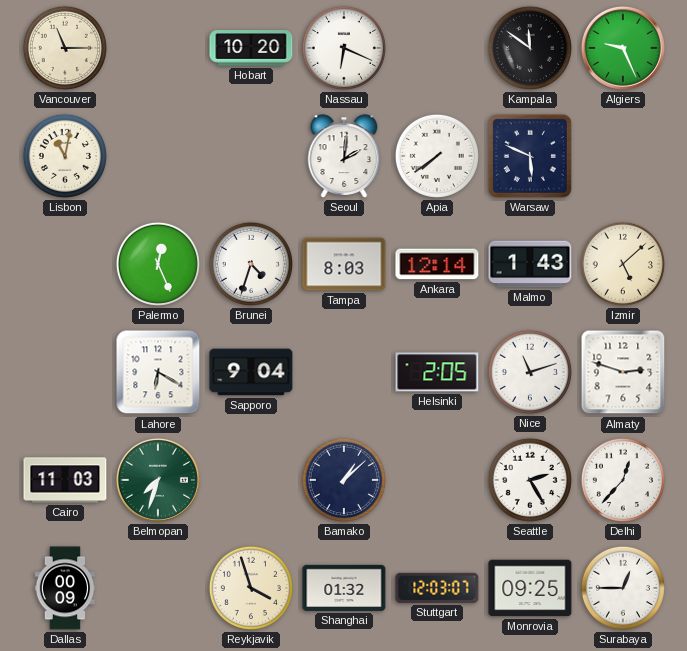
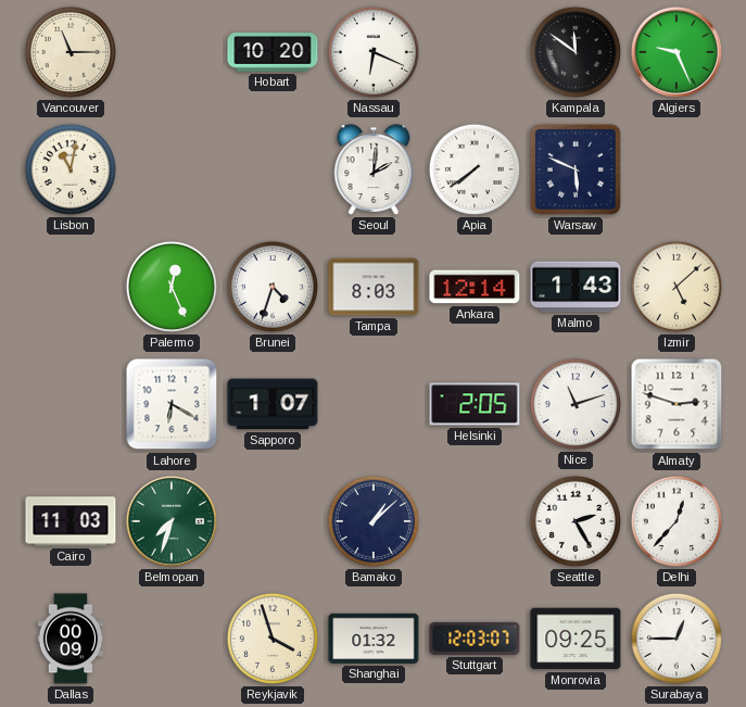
Sapporo: 9:04 -> 1:07
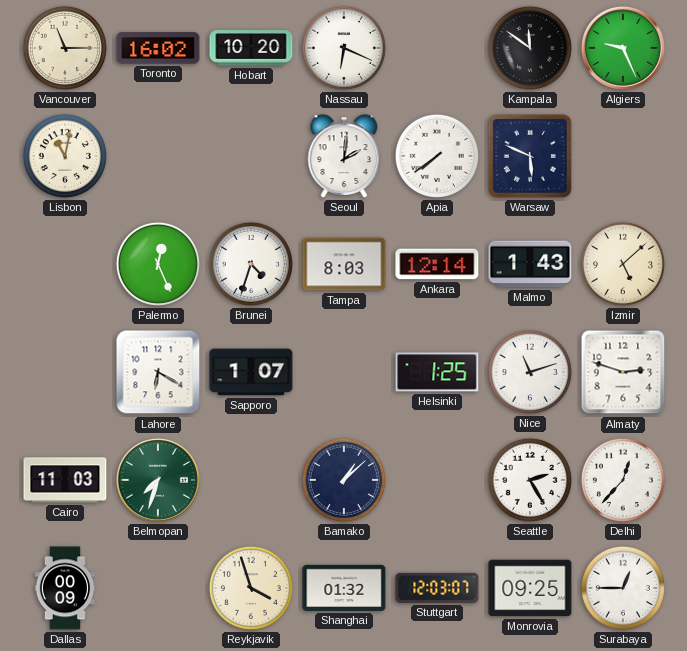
Toronto: none -> 16:02
Helsinki: 2:05 -> 1:25
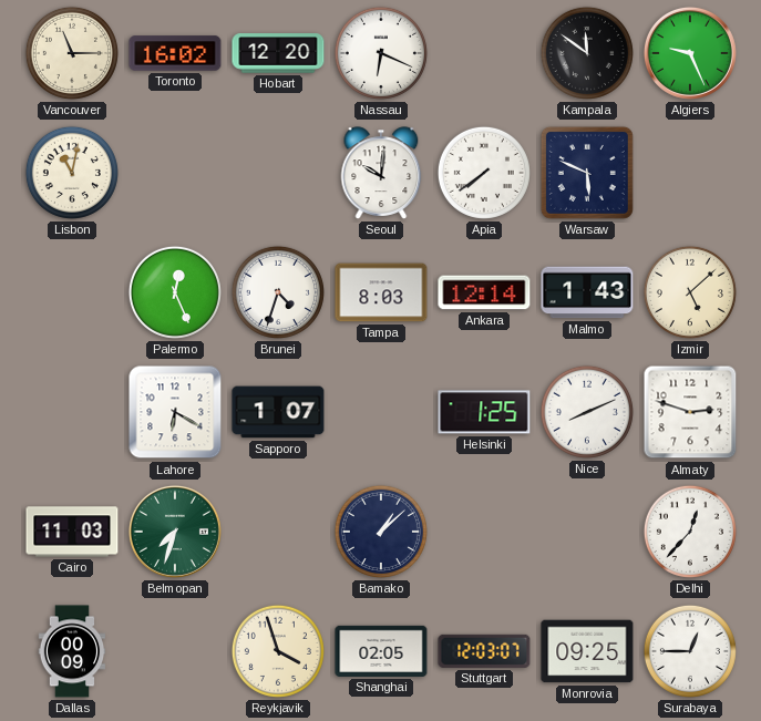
Hobart: 10:20 -> 12:20
Seoul: 2:01 -> 10:01
Nice: 11:12 -> 8:11
Seattle: 2:25 -> none
Shanghai: 01:32 -> 02:05
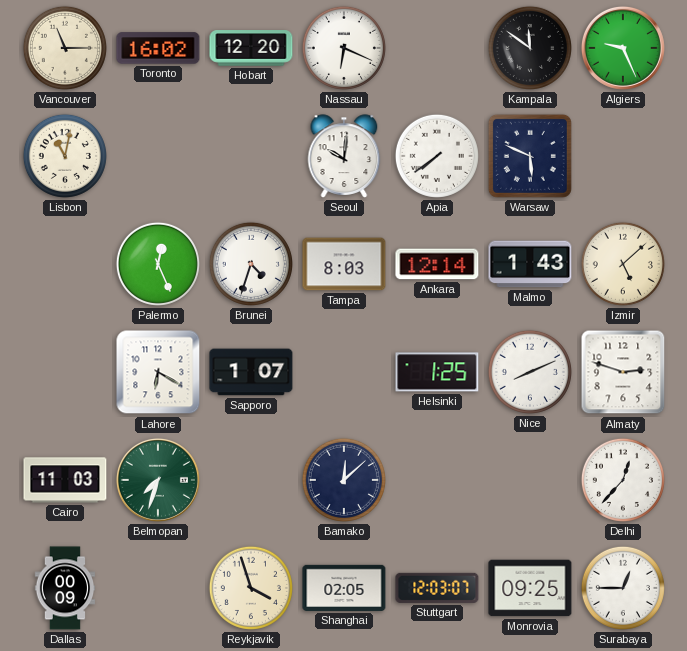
Bamako: 1:08 -> 12:08
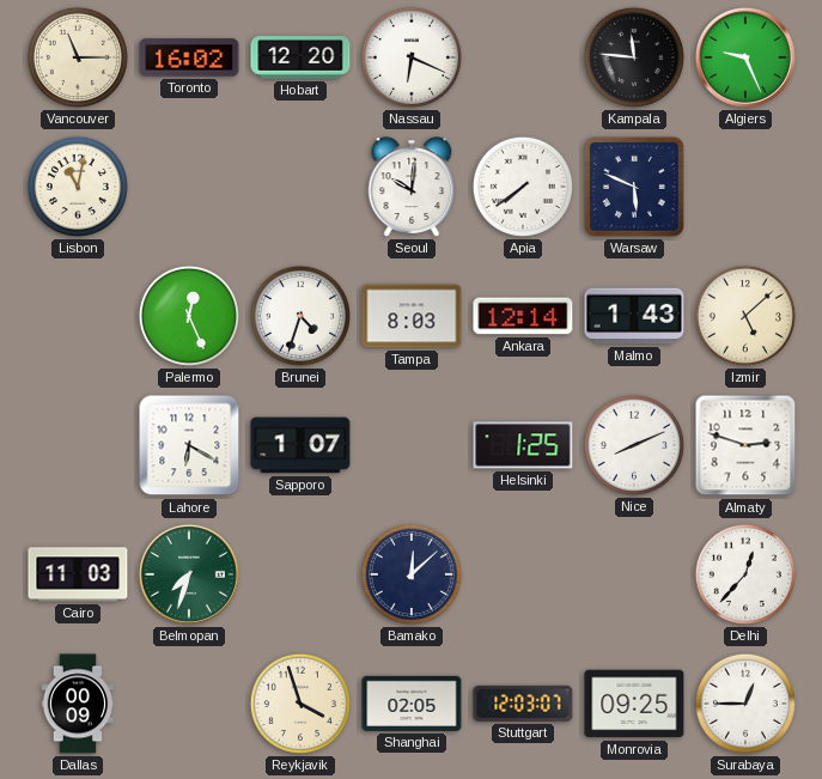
Kampala: 11:51 -> 11:46
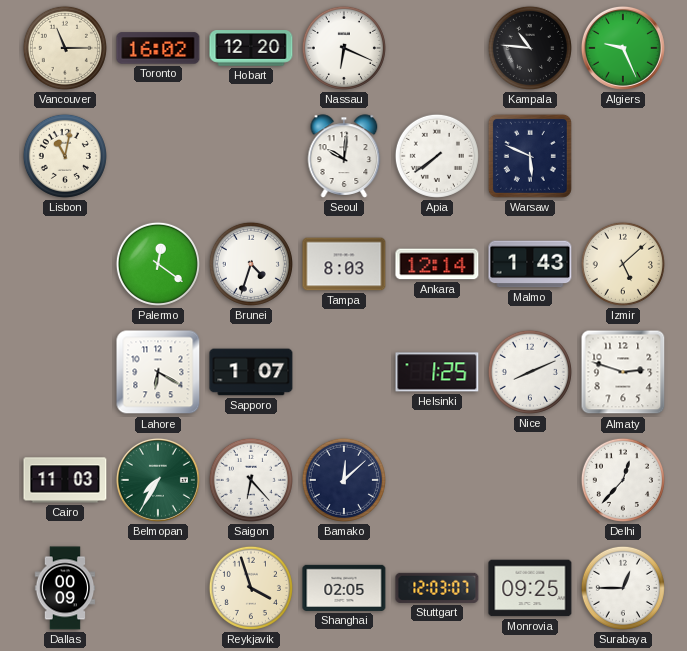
Kampala: 11:46 -> 10:46
Palermo: 12:26 -> 12:21
Belmopan: 7:33 -> 7:35
Saigon: none -> 6:23
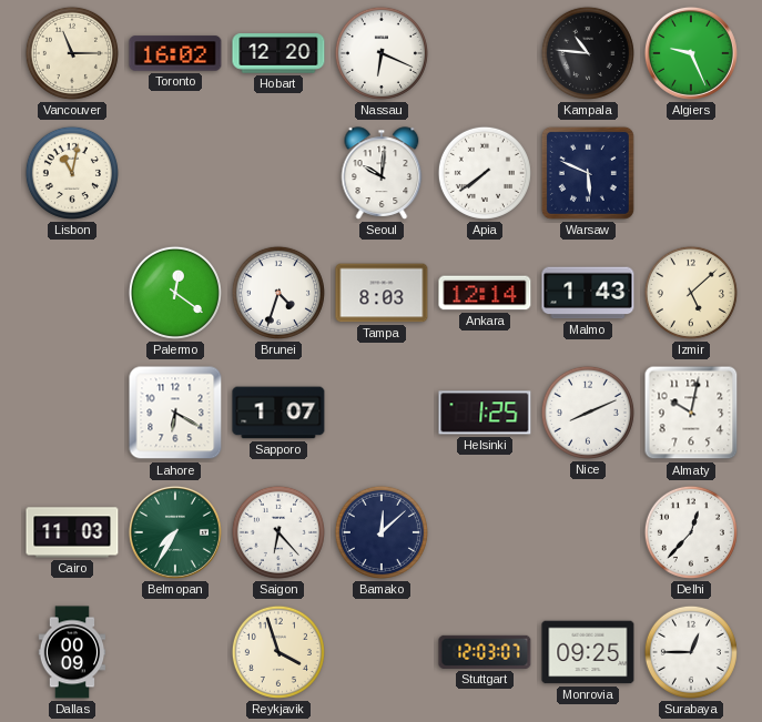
Almaty: 2:48 -> 10:02
Shanghai: 02:05 -> none
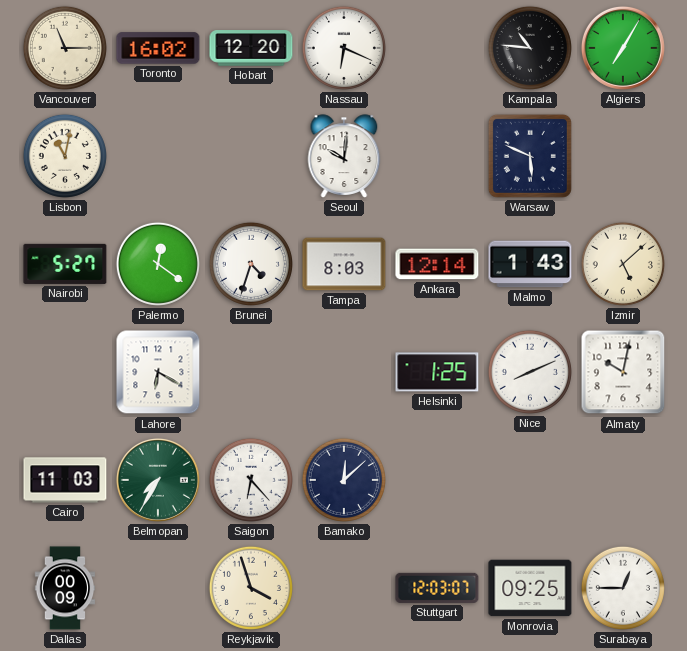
Algiers: 9:26 -> 7:05
Apia: 7:39 -> none
Nairobi: none -> 5:27
Sapporo: 1:07 -> none
Delhi: 12:37 -> none
